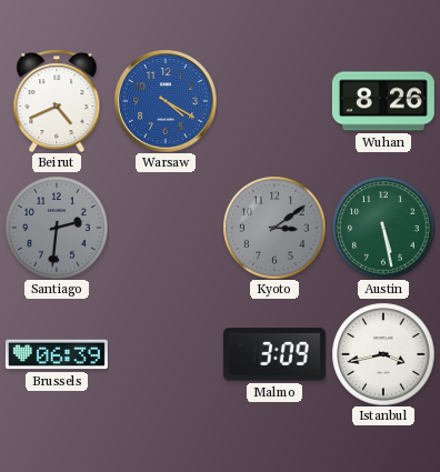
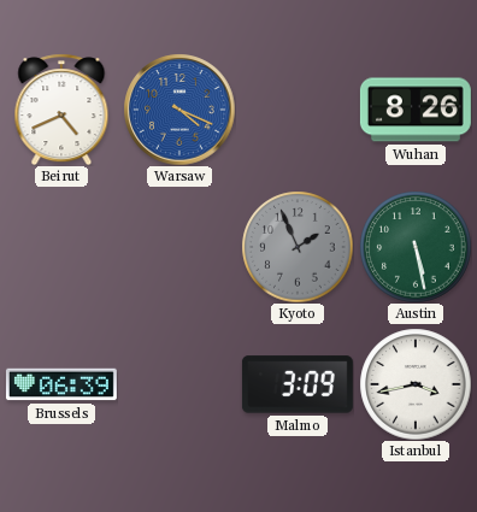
Warsaw: 4:20 -> 4:19
Santiago: 2:31 -> none
Kyoto: 3:09 -> 1:56
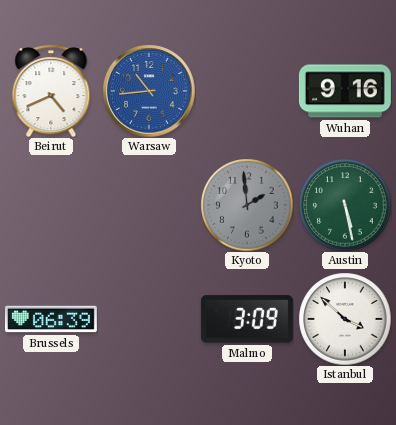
Warsaw: 4:19 -> 10:44
Wuhan: 8:26 -> 9:16
Kyoto: 1:56 -> 1:59
Istanbul: 3:43 -> 3:52
